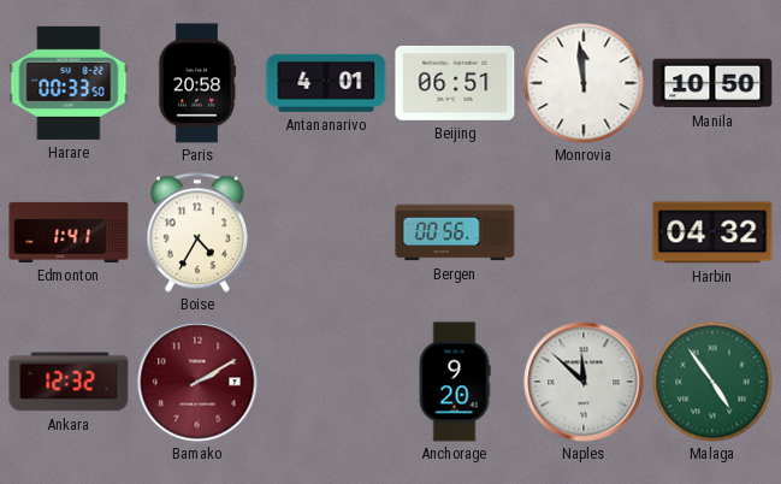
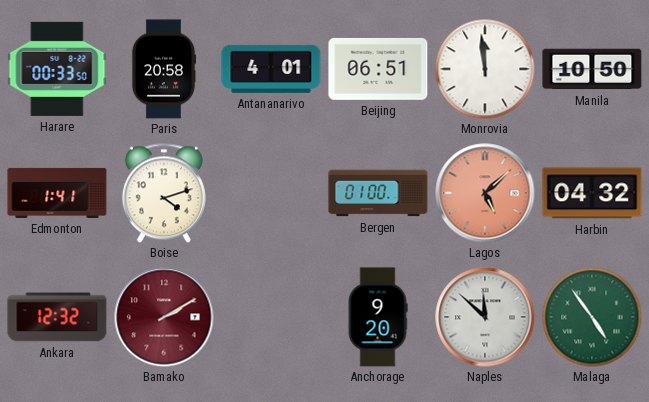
Boise: 4:35 -> 4:12
Bergen: 00:56 -> 01:00
Lagos: none -> 5:08
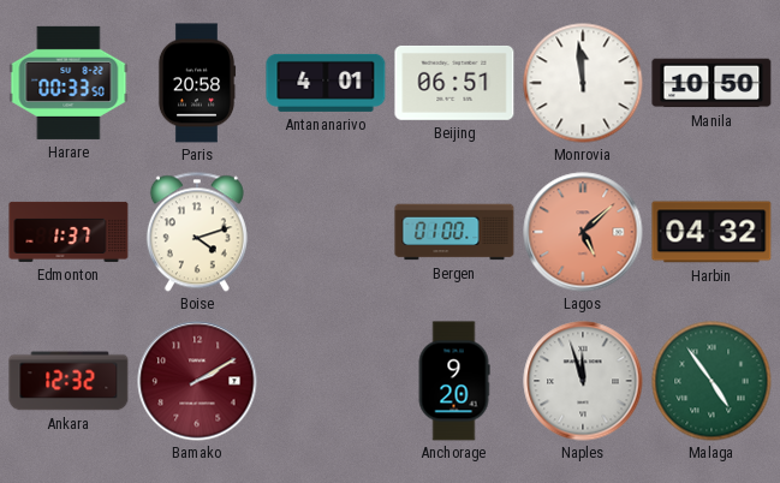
Edmonton: 1:41 -> 1:37
Naples: 11:52 -> 11:57
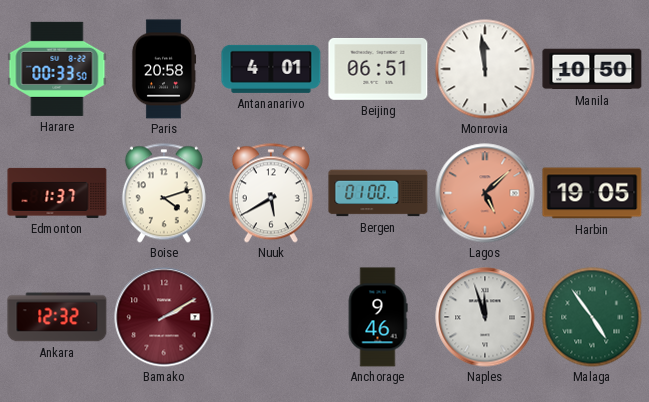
Nuuk: none -> 5:40
Harbin: 04:32 -> 19:05
Anchorage: 9:20 -> 9:46
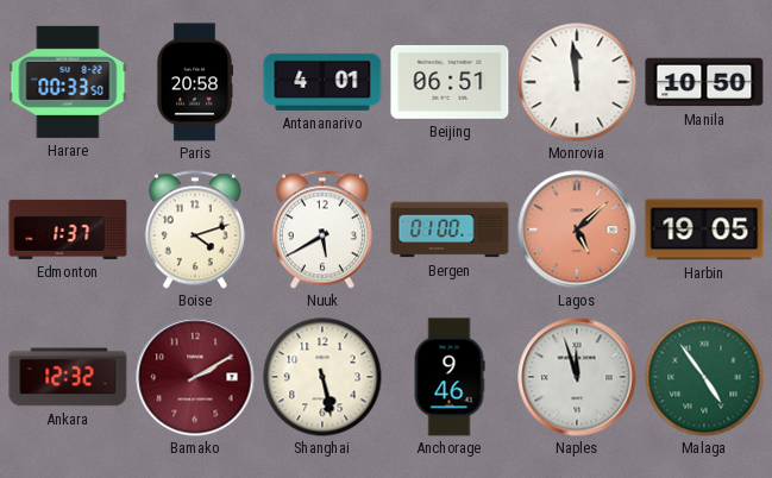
Shanghai: none -> 5:28
